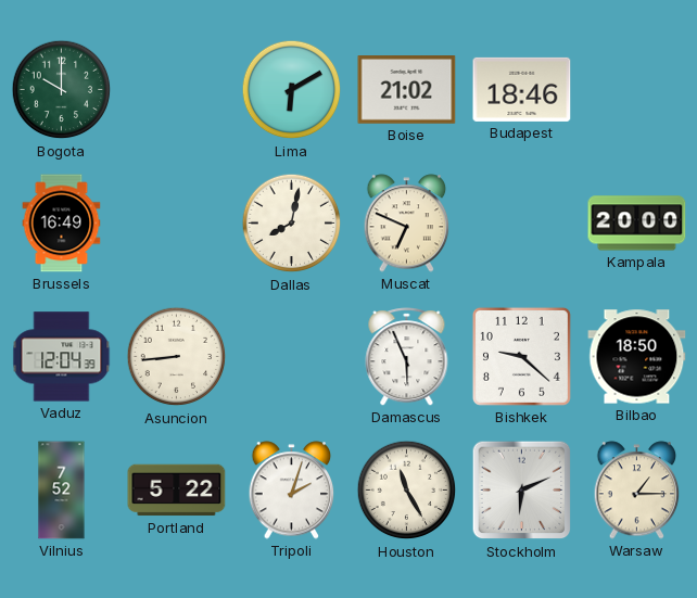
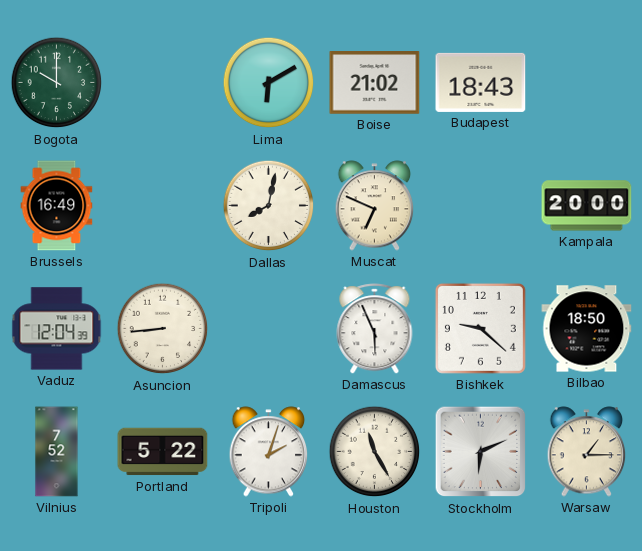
Budapest: 18:46 -> 18:43
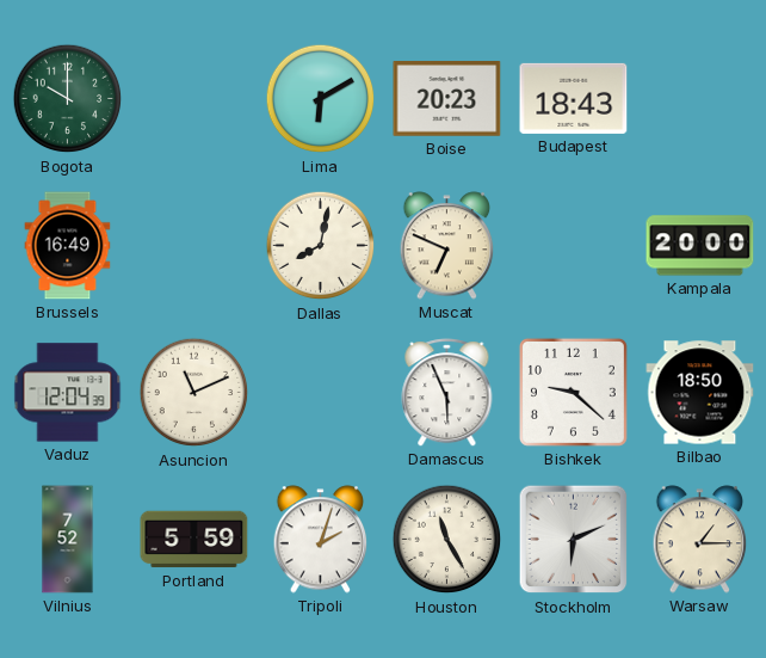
Boise: 21:02 -> 20:23
Asuncion: 8:44 -> 11:11
Portland: 5:22 -> 5:59
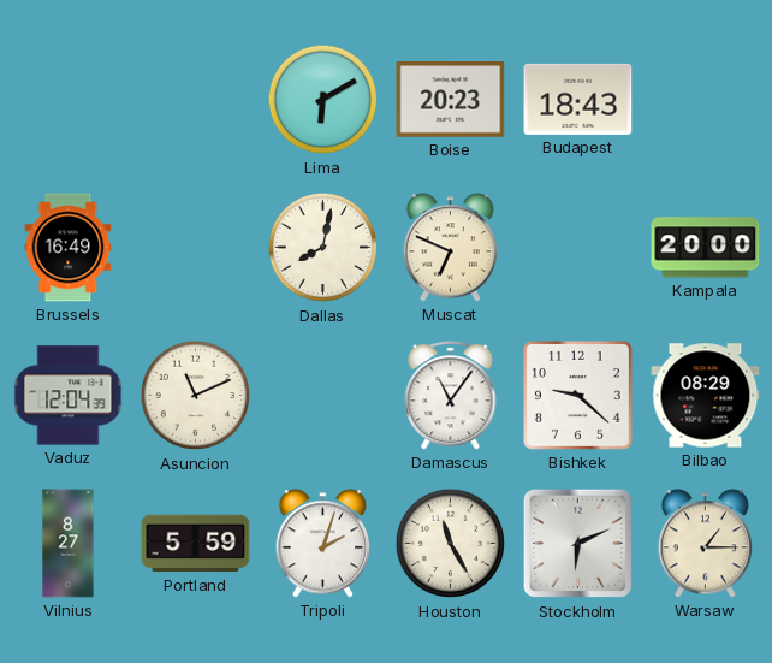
Bogota: 10:00 -> none
Damascus: 5:56 -> 11:06
Bilbao: 18:50 -> 08:29
Vilnius: 7:52 -> 8:27
